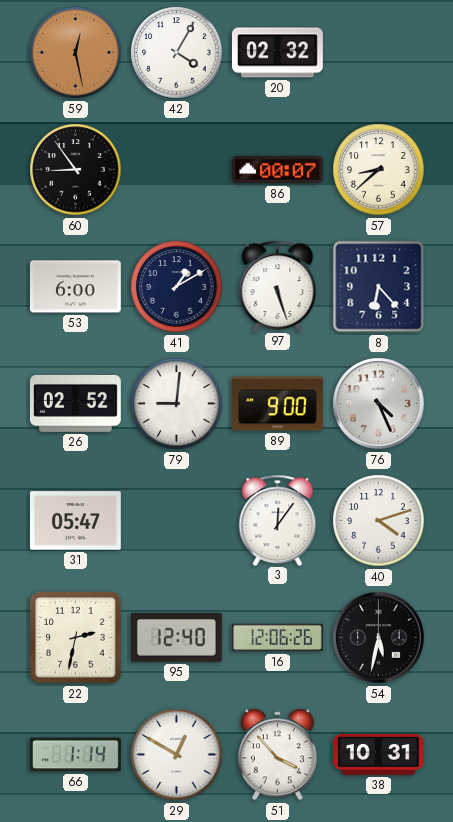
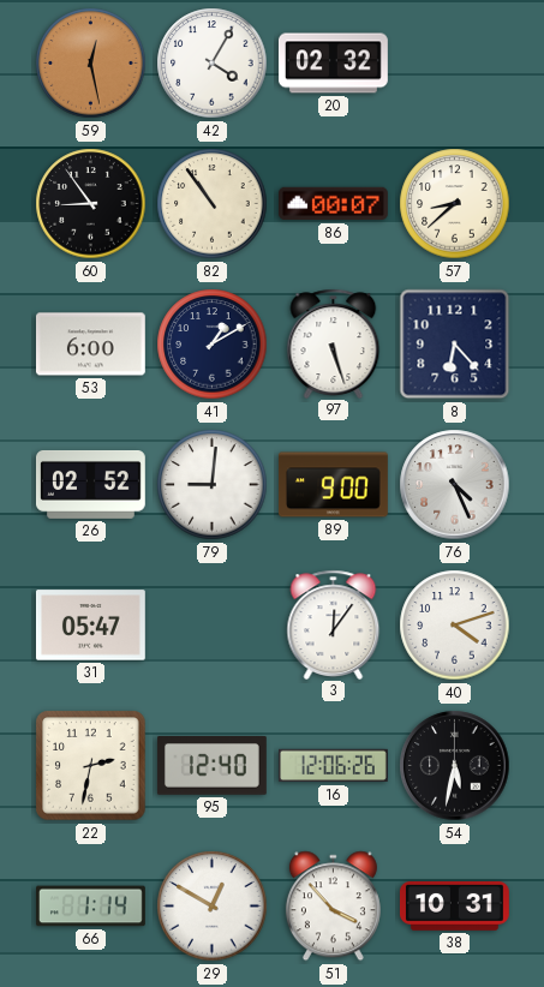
82: none -> 10:54
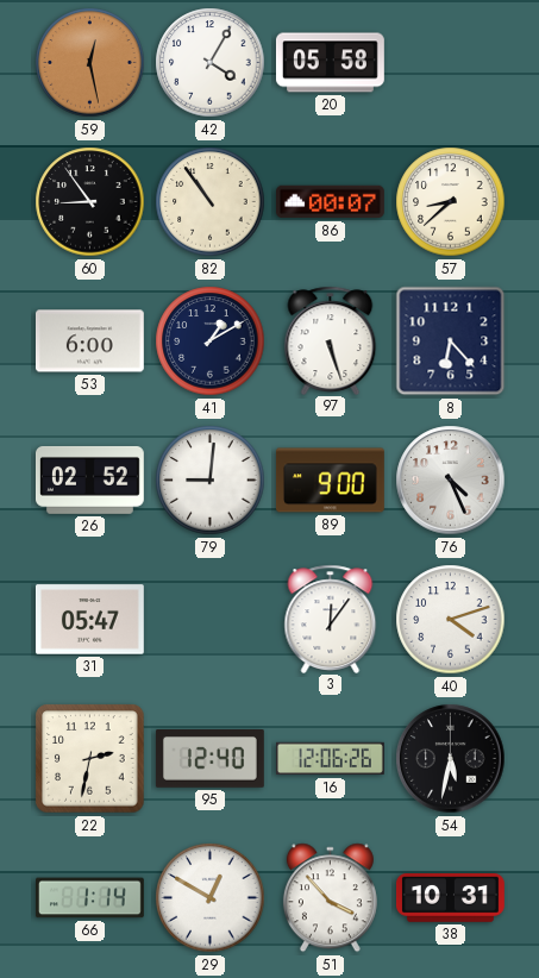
20: 02:32 -> 05:58
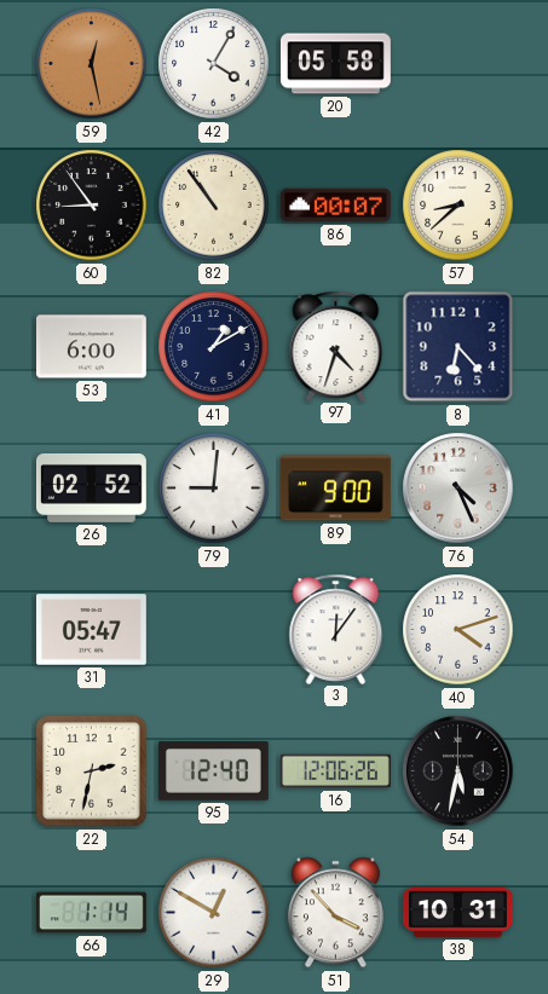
97: 5:27 -> 4:33
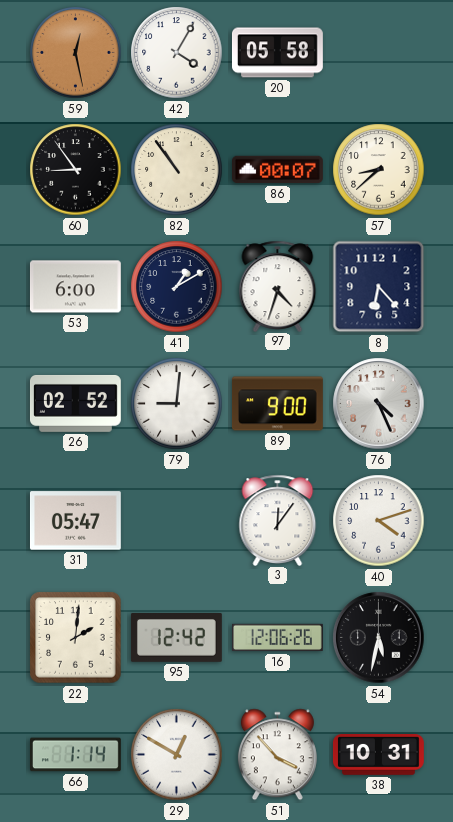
22: 2:32 -> 2:01
95: 12:40 -> 12:42
